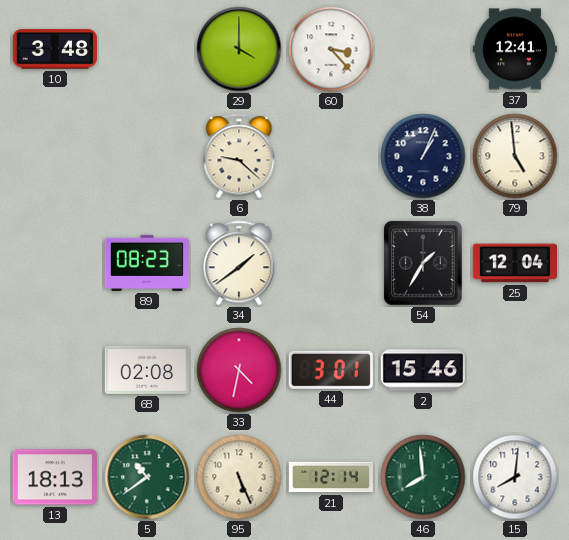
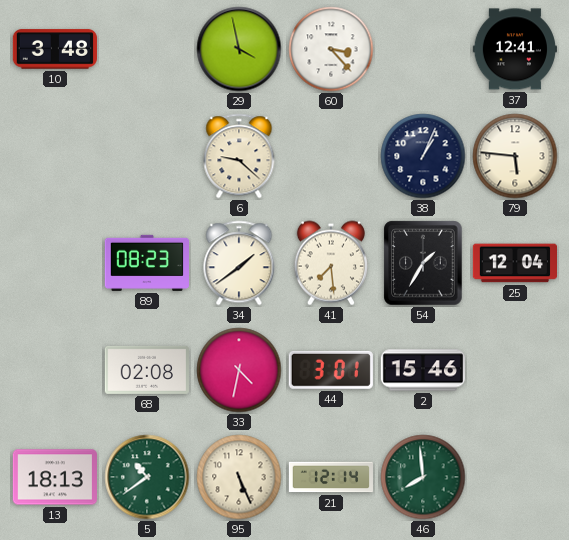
29: 4:00 -> 3:58
79: 4:59 -> 5:46
41: none -> 7:29
15: 8:01 -> none
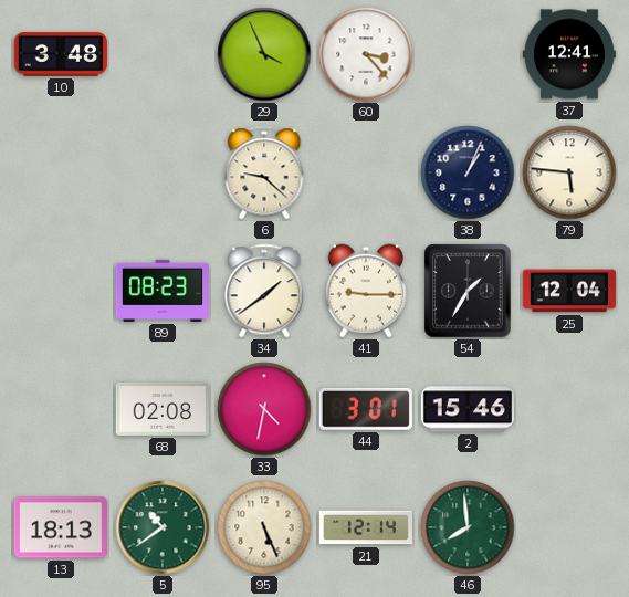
29: 3:58 -> 3:56
41: 7:29 -> 9:15
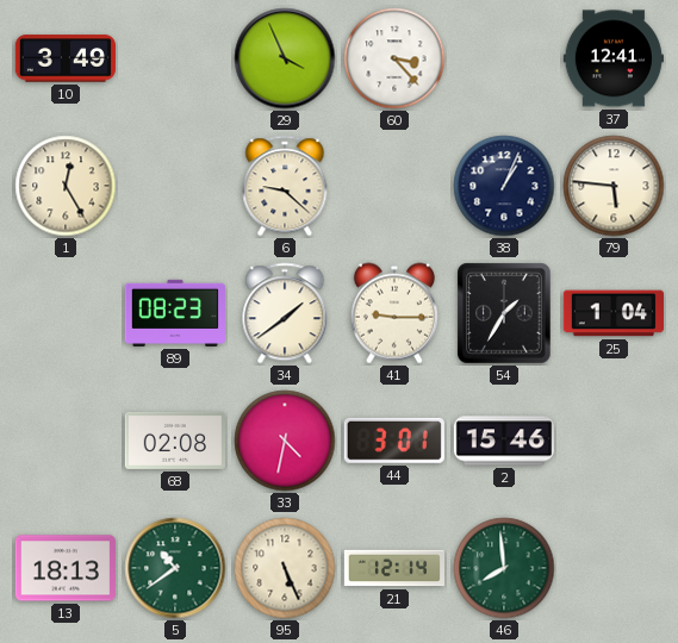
10: 3:48 -> 3:49
1: none -> 12:25
25: 12:04 -> 1:04
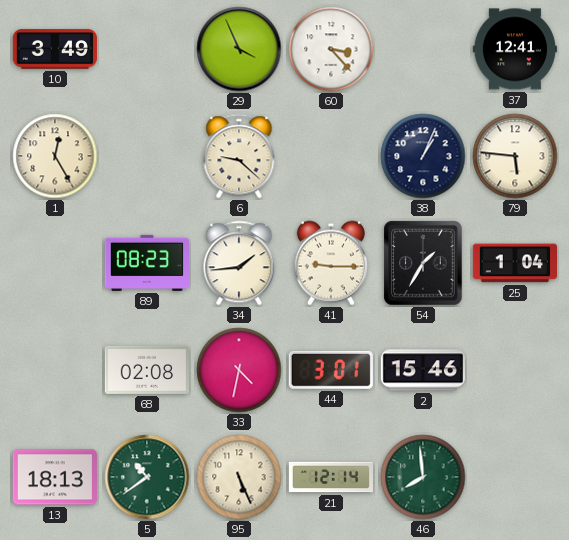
34: 1:39 -> 1:44
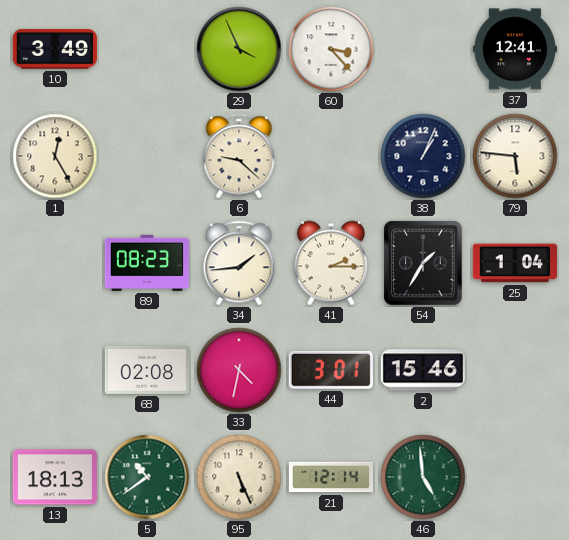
41: 9:15 -> 2:15
46: 7:59 -> 4:59
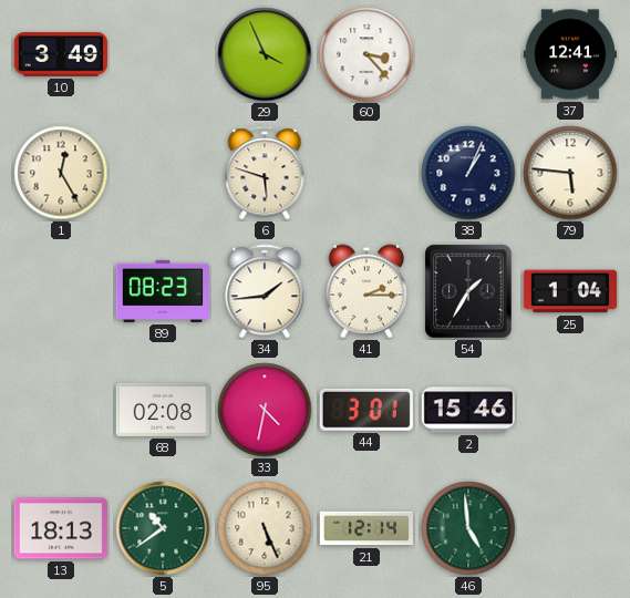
6: 9:22 -> 5:48
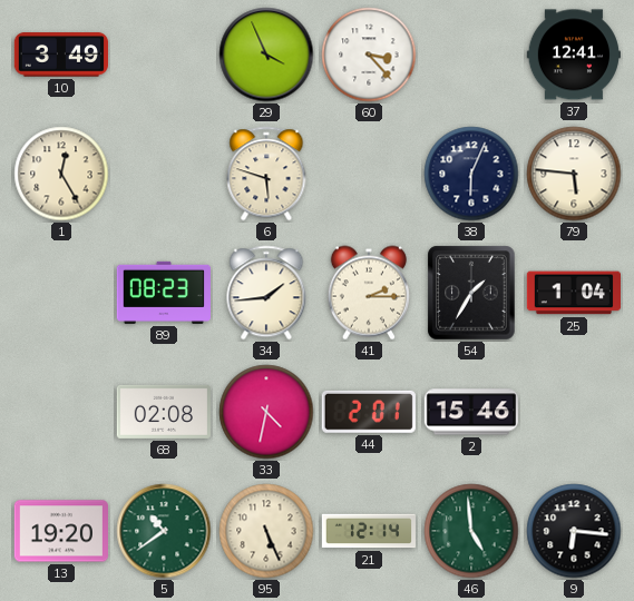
38: 1:04 -> 6:04
44: 3:01 -> 2:01
13: 18:13 -> 19:20
9: none -> 6:16
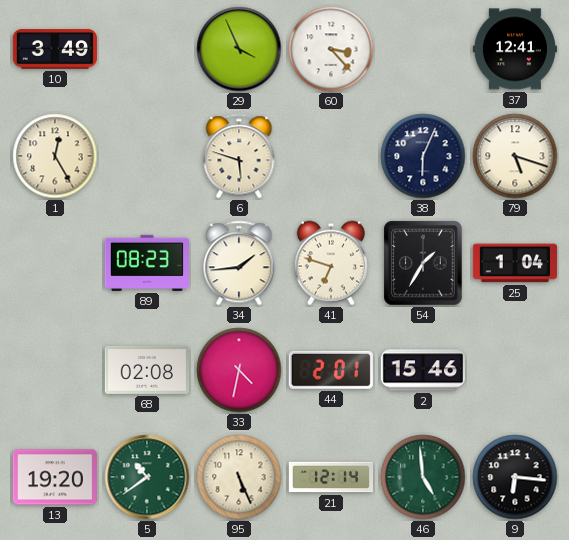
79: 5:46 -> 5:18
41: 2:15 -> 6:48
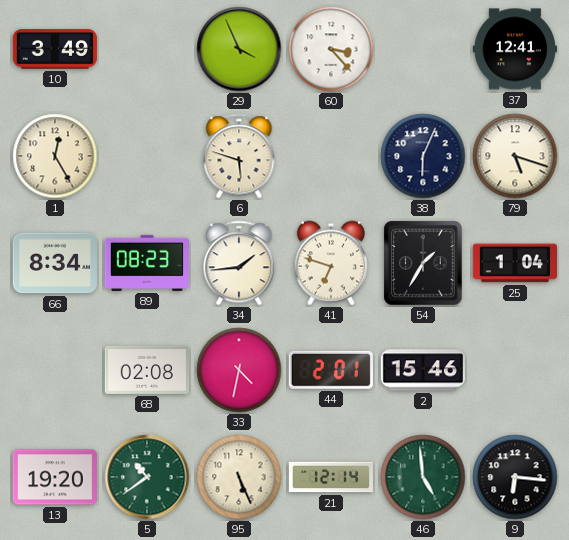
66: none -> 8:34
